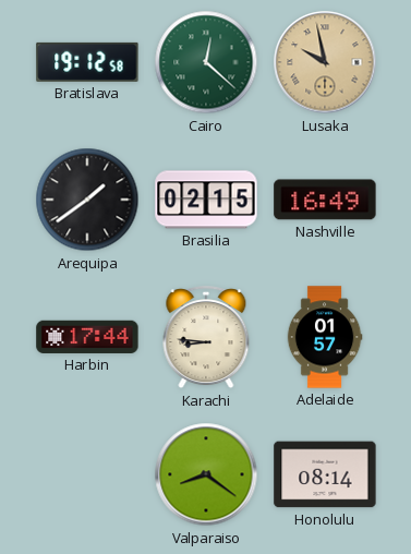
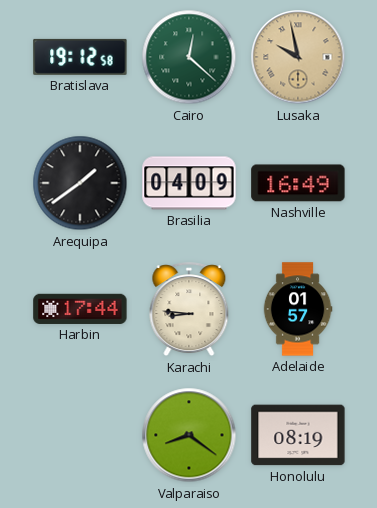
Brasilia: 02:15 -> 04:09
Honolulu: 08:14 -> 08:19
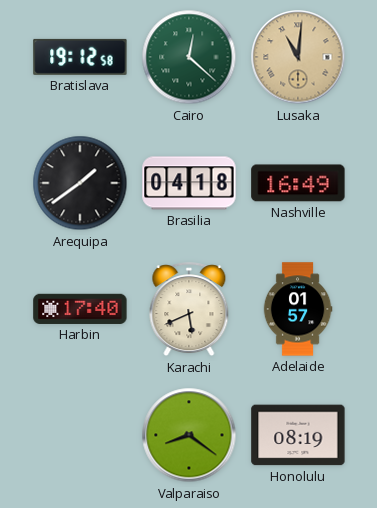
Lusaka: 9:58 -> 11:01
Brasilia: 04:09 -> 04:18
Harbin: 17:44 -> 17:40
Karachi: 8:46 -> 5:41
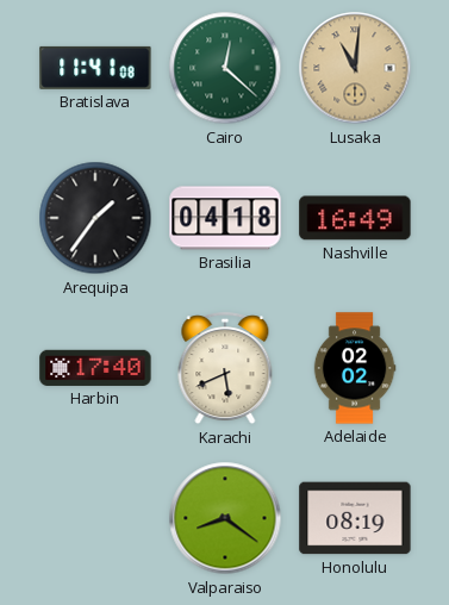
Bratislava: 19:12 -> 11:41
Arequipa: 1:39 -> 1:36
Adelaide: 01:57 -> 02:02
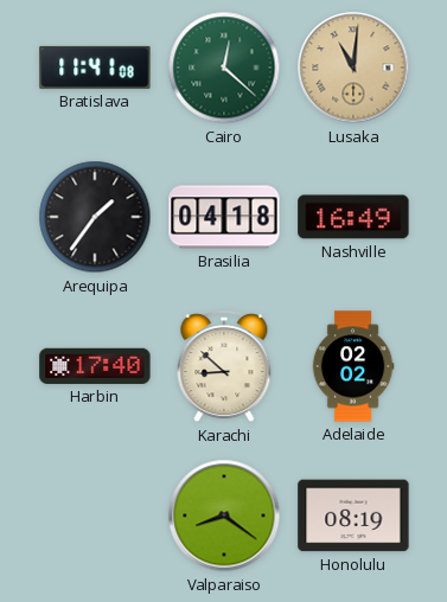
Karachi: 5:41 -> 8:52
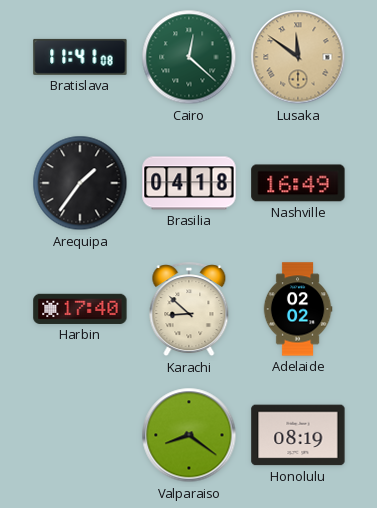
Lusaka: 11:01 -> 11:51
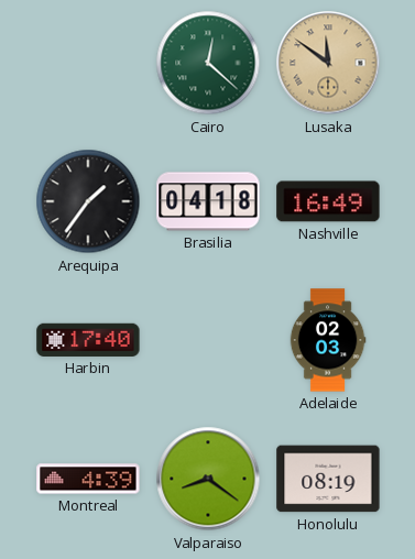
Bratislava: 11:41 -> none
Karachi: 8:52 -> none
Adelaide: 02:02 -> 02:03
Montreal: none -> 4:39
